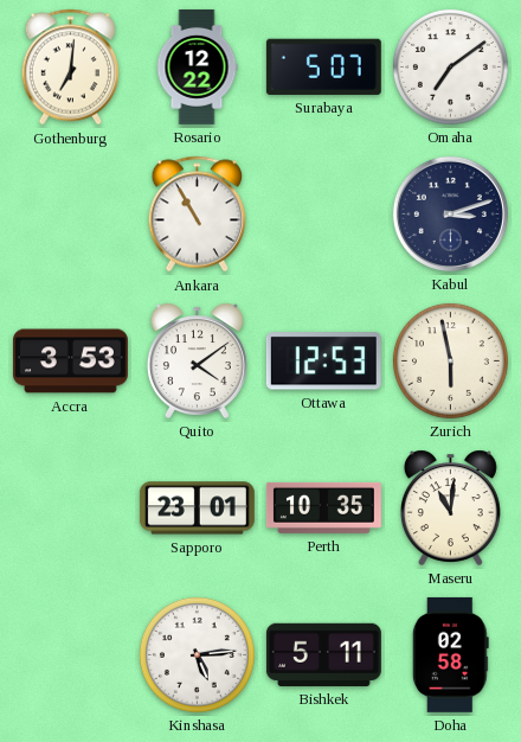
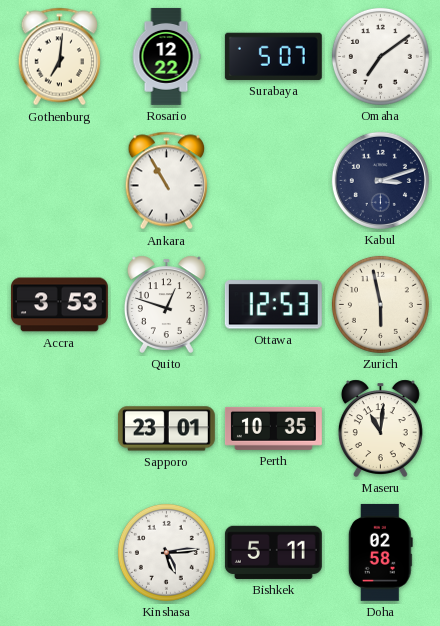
Quito: 4:09 -> 12:48
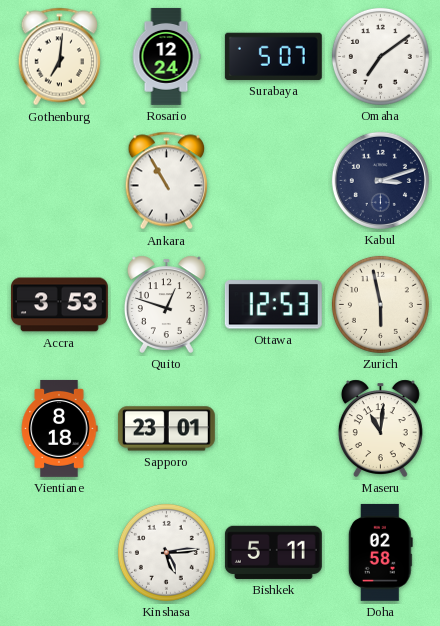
Rosario: 12:22 -> 12:24
Vientiane: none -> 8:18
Perth: 10:35 -> none
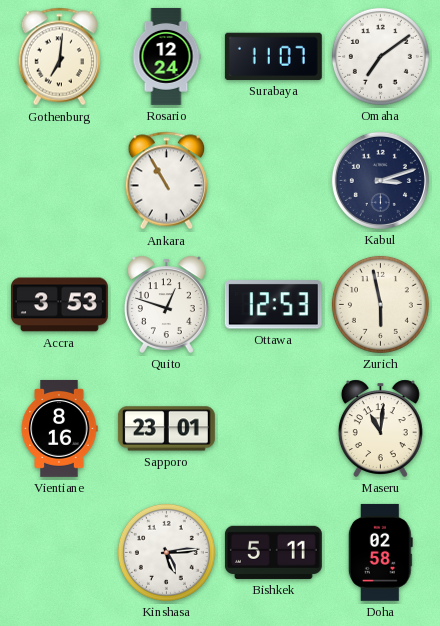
Surabaya: 5:07 -> 11:07
Vientiane: 8:18 -> 8:16
